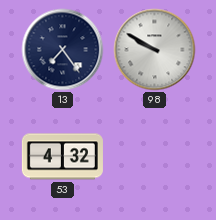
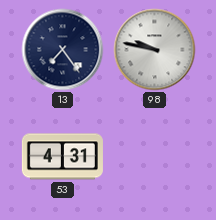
98: 9:50 -> 9:47
53: 4:32 -> 4:31
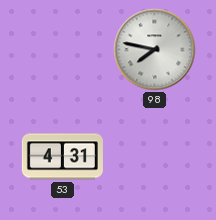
13: 7:24 -> none
98: 9:47 -> 7:47
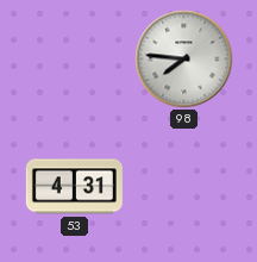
98: 7:47 -> 7:46
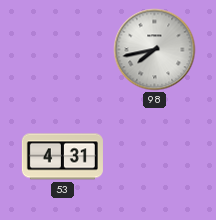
98: 7:46 -> 7:43
